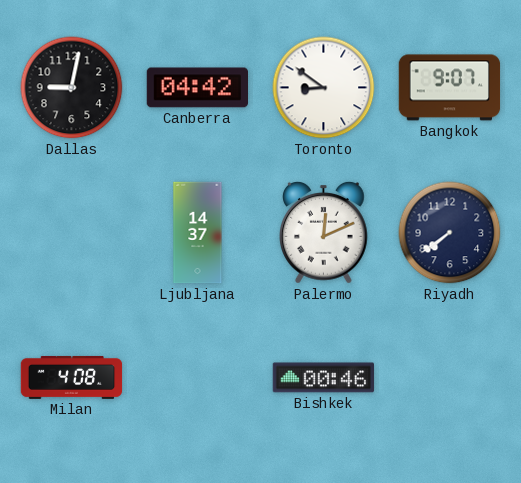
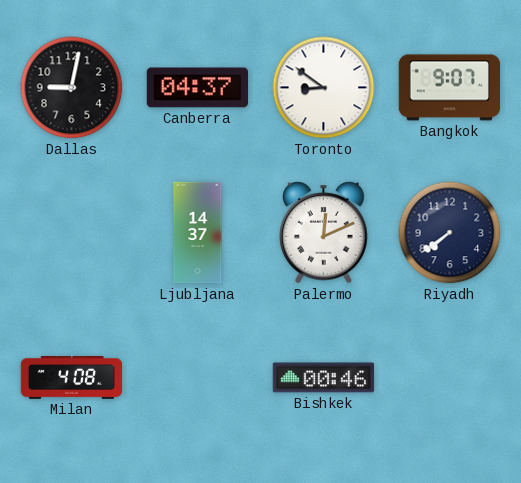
Canberra: 04:42 -> 04:37
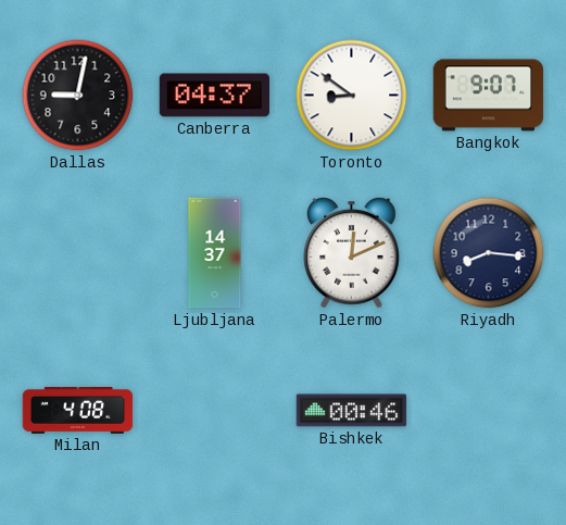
Riyadh: 7:39 -> 8:16
